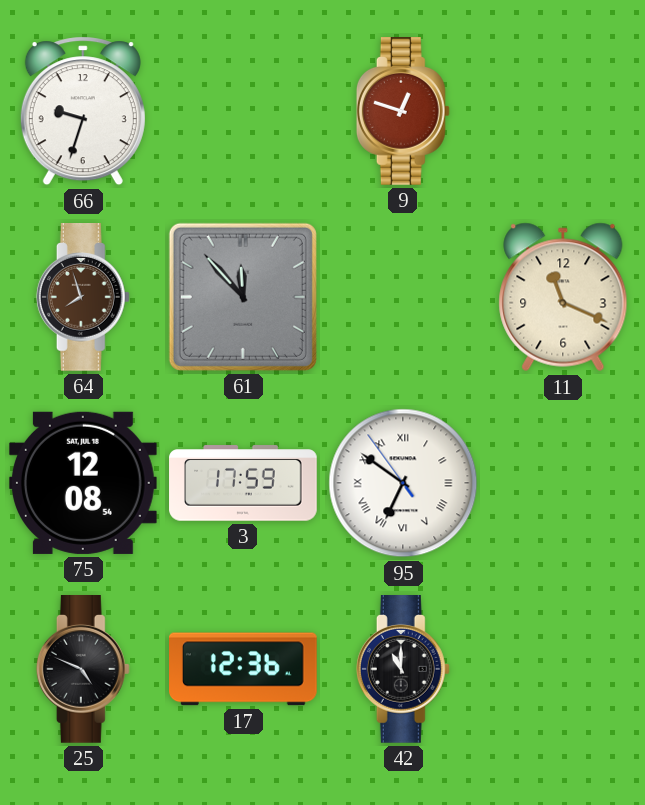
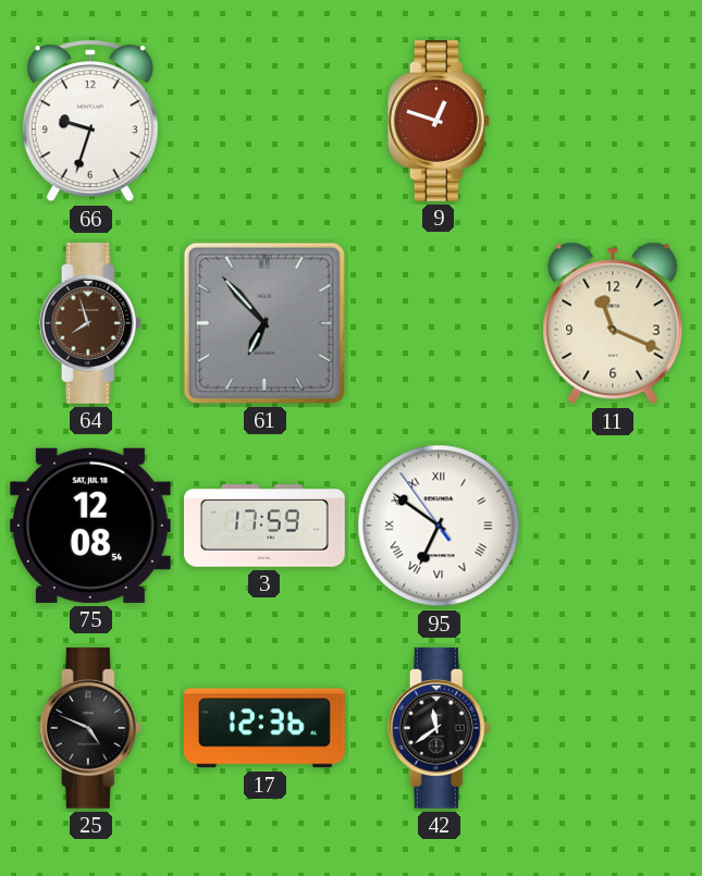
61: 11:53 -> 6:53
42: 11:00 -> 11:39
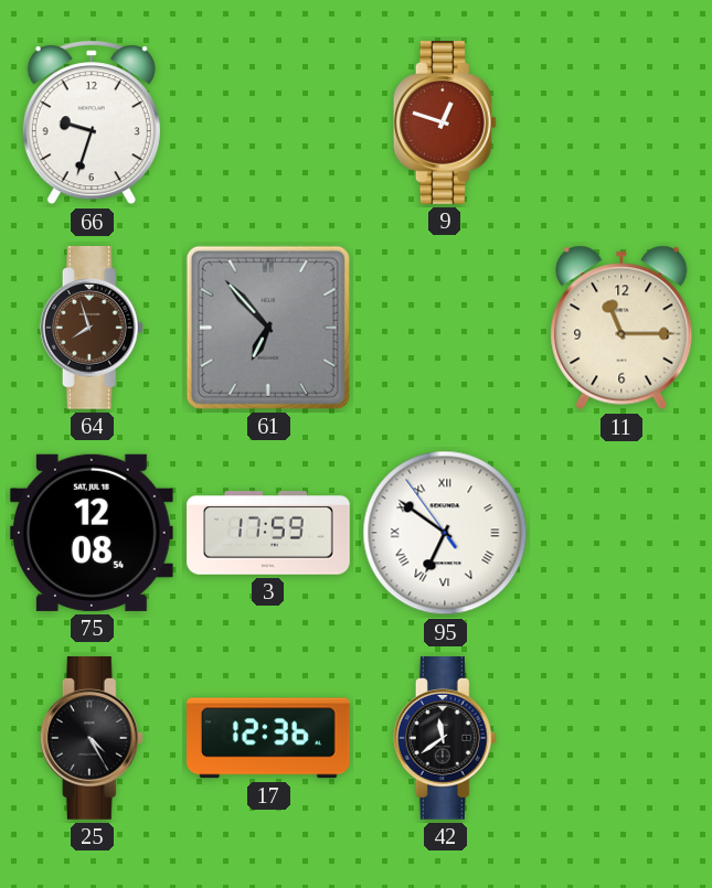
11: 11:19 -> 11:15
25: 4:49 -> 4:25
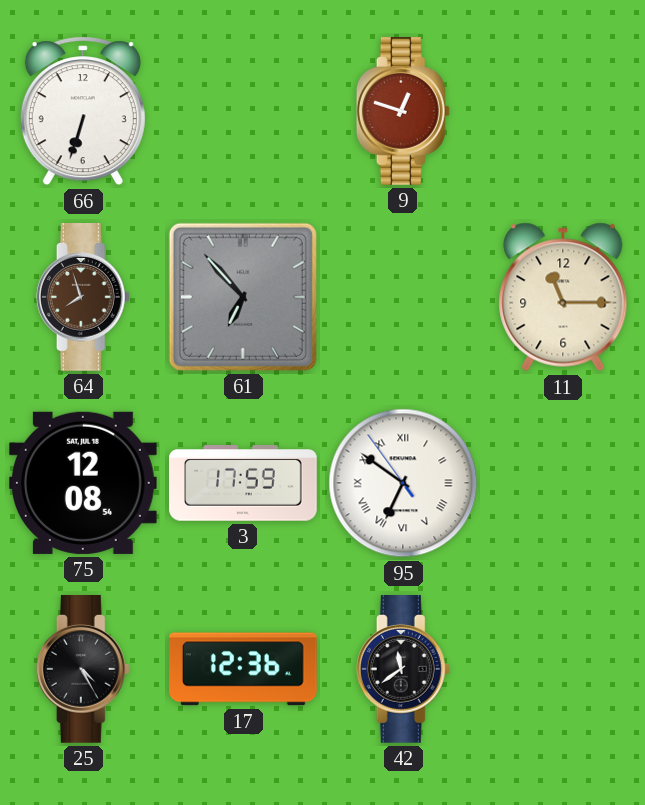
66: 9:33 -> 6:33
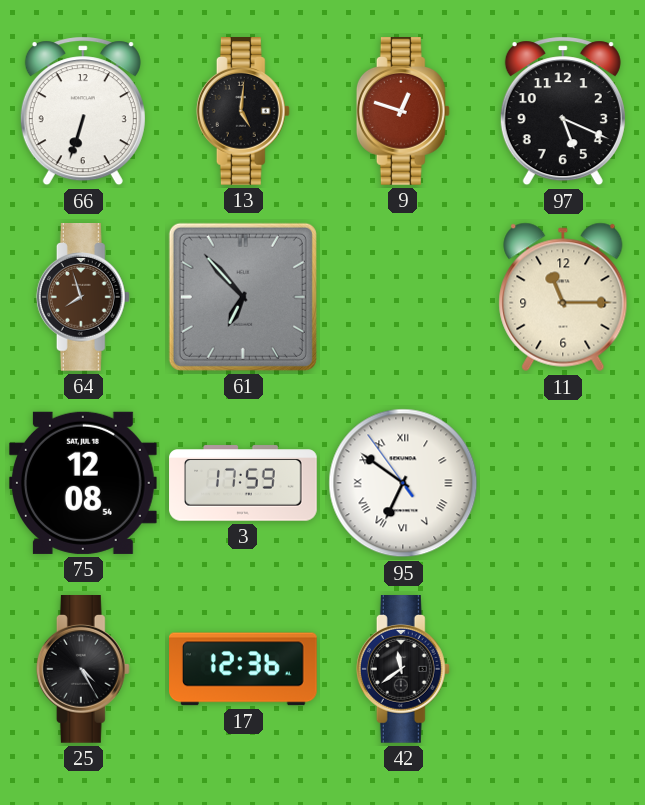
13: none -> 5:01
97: none -> 5:19
